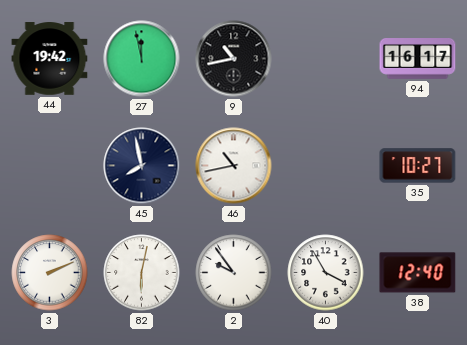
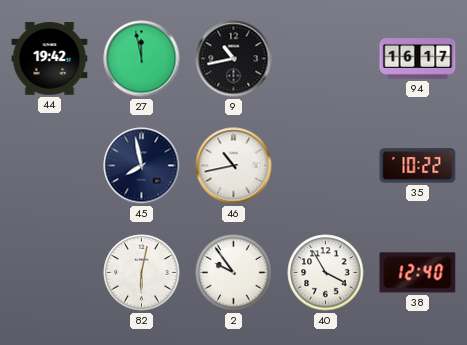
35: 10:27 -> 10:22
3: 2:11 -> none
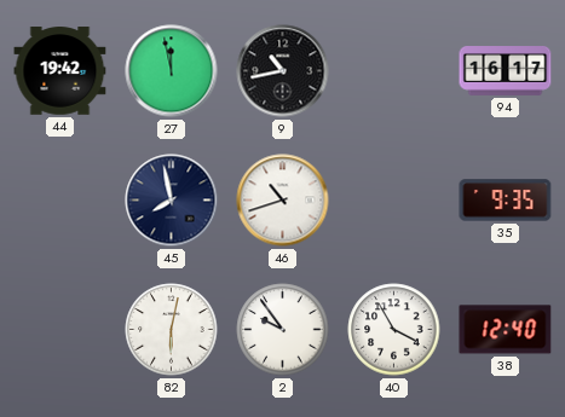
46: 10:43 -> 10:42
35: 10:22 -> 9:35
